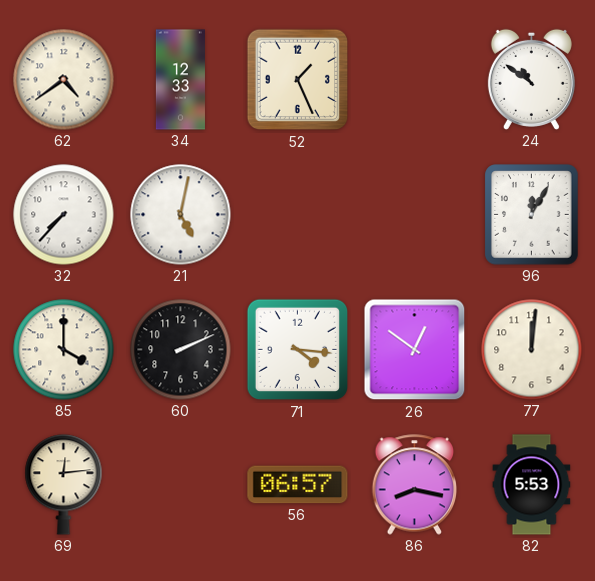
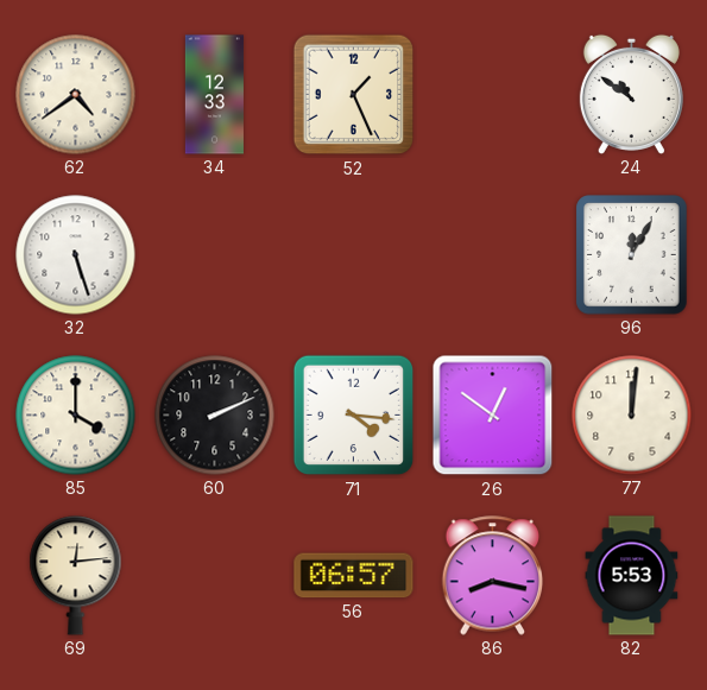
32: 7:37 -> 5:27
21: 5:02 -> none
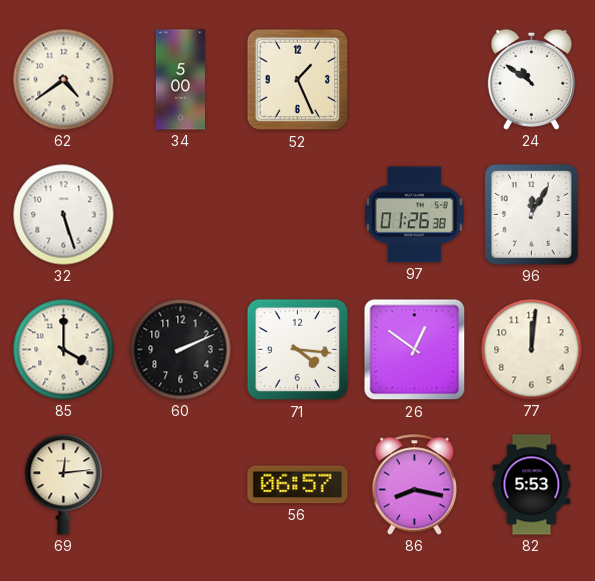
34: 12:33 -> 5:00
97: none -> 01:26
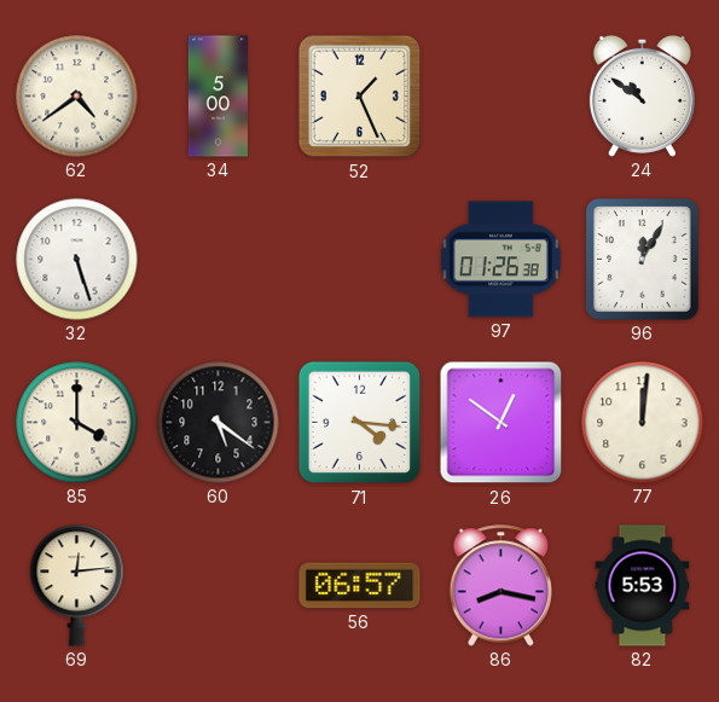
60: 2:11 -> 5:21
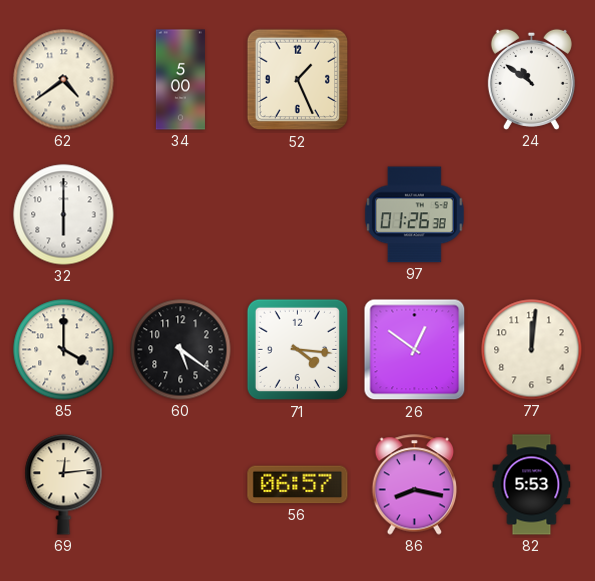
32: 5:27 -> 6:00
96: 12:05 -> none
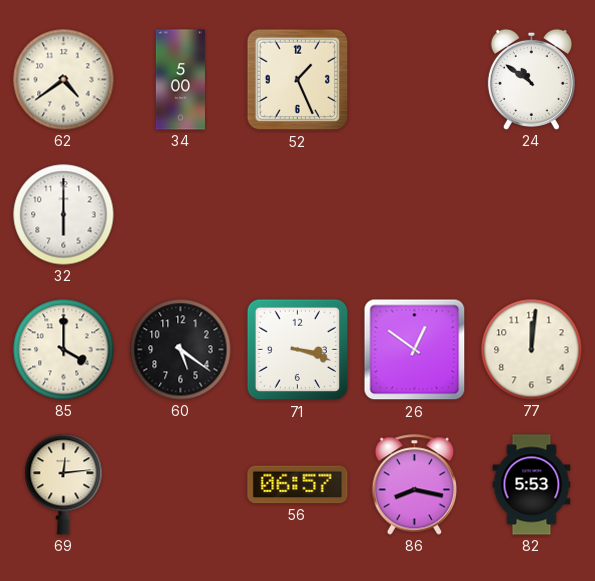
97: 01:26 -> none
71: 4:16 -> 3:18
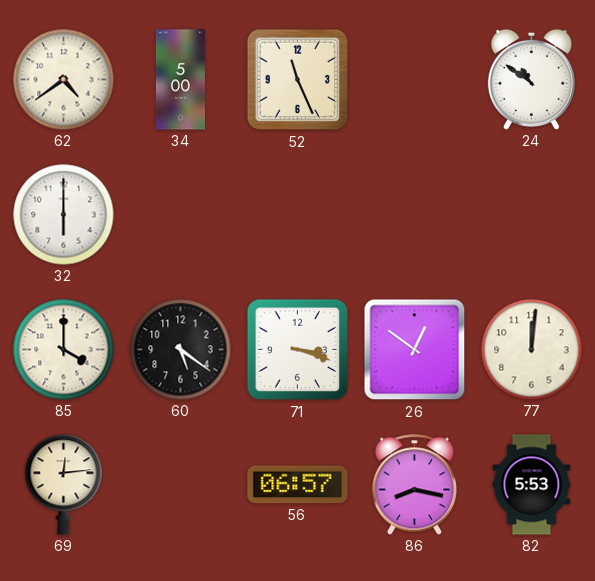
52: 1:26 -> 11:26
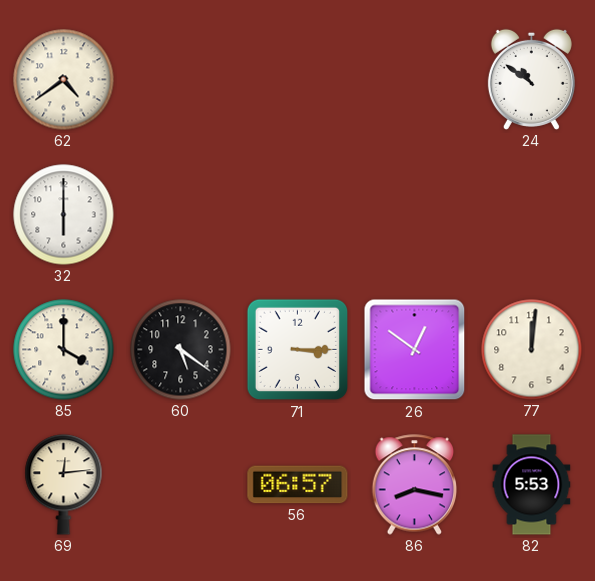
34: 5:00 -> none
52: 11:26 -> none
71: 3:18 -> 3:15
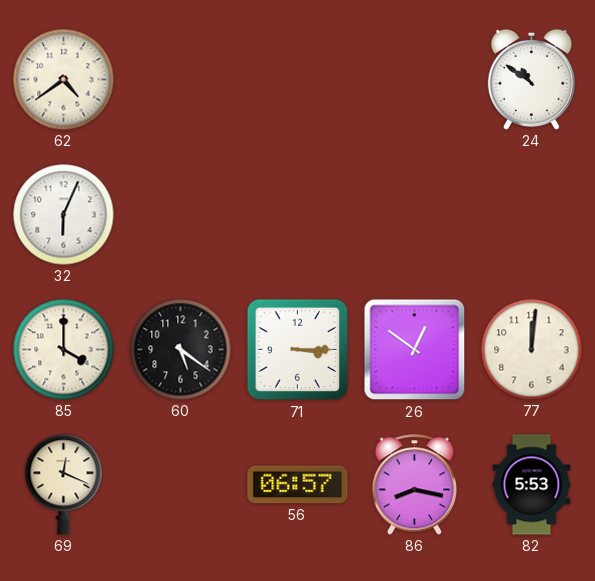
32: 6:00 -> 6:04
69: 12:14 -> 12:19
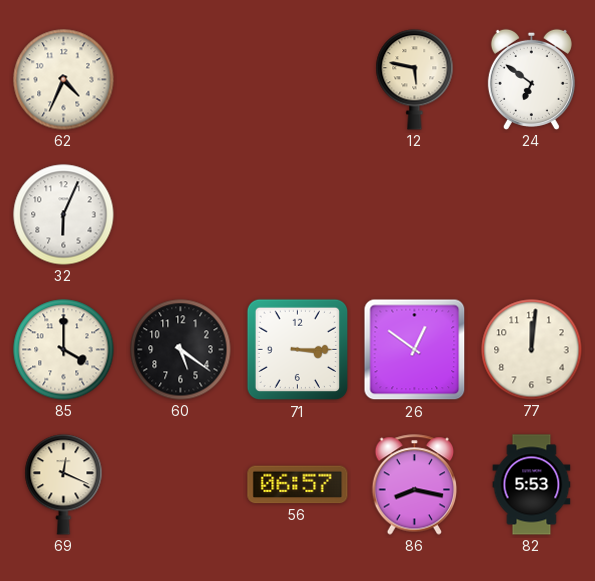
62: 4:39 -> 4:34
12: none -> 5:47
24: 10:51 -> 6:51
